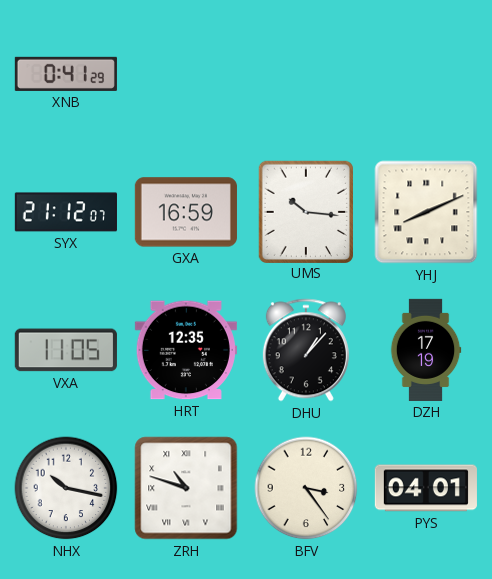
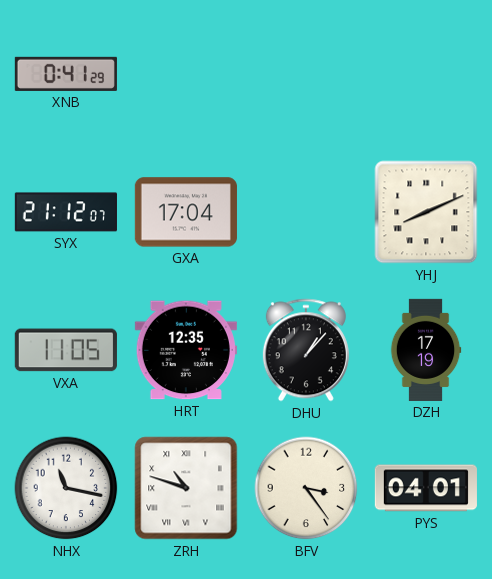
GXA: 16:59 -> 17:04
UMS: 10:16 -> none
NHX: 10:17 -> 11:17
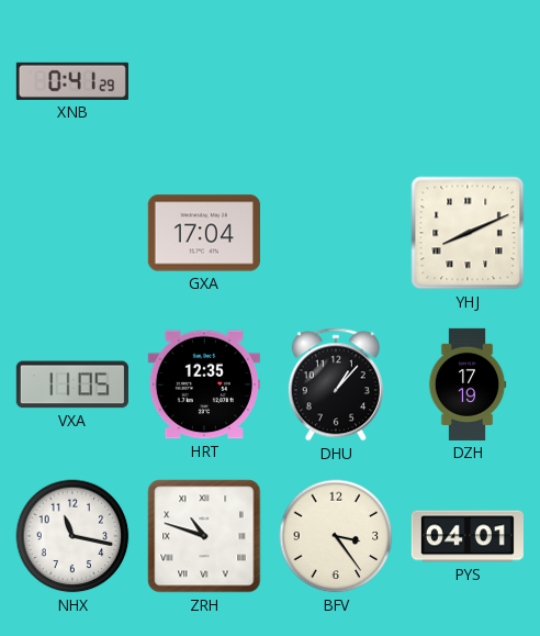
SYX: 21:12 -> none
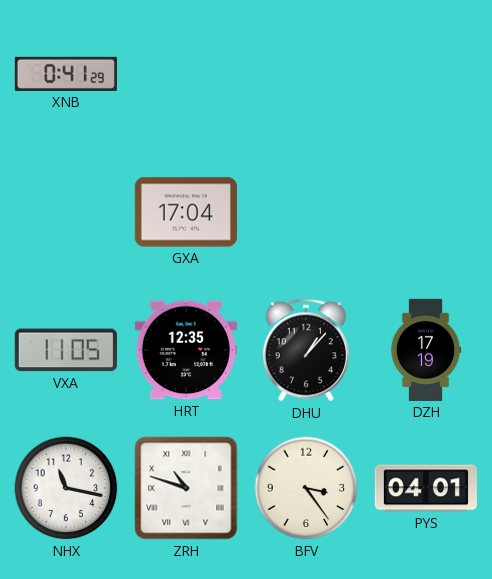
YHJ: 8:11 -> none
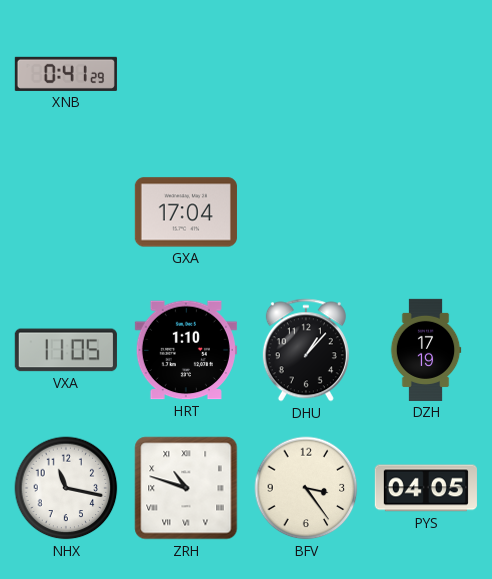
HRT: 12:35 -> 1:10
PYS: 04:01 -> 04:05
